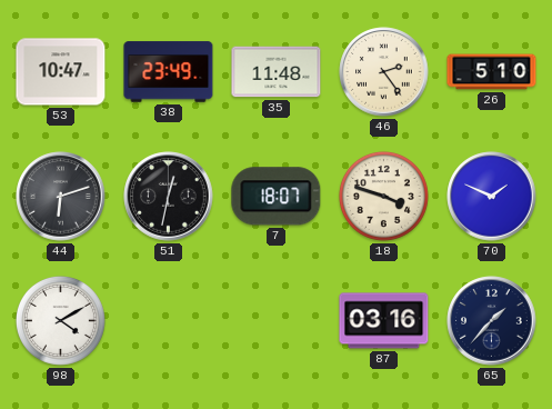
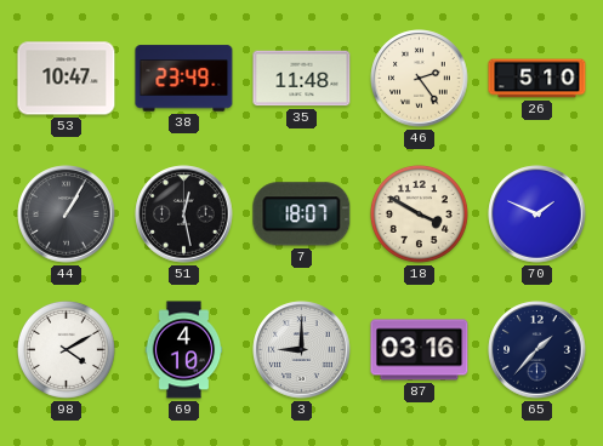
44: 6:12 -> 1:05
51: 12:32 -> 12:28
18: 3:48 -> 3:50
69: none -> 4:10
3: none -> 9:00
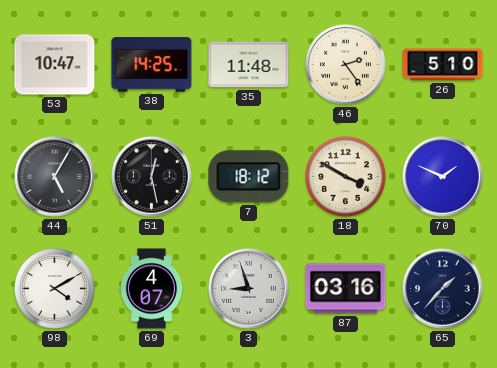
38: 23:49 -> 14:25
44: 1:05 -> 5:05
7: 18:07 -> 18:12
69: 4:10 -> 4:07
3: 9:00 -> 8:57
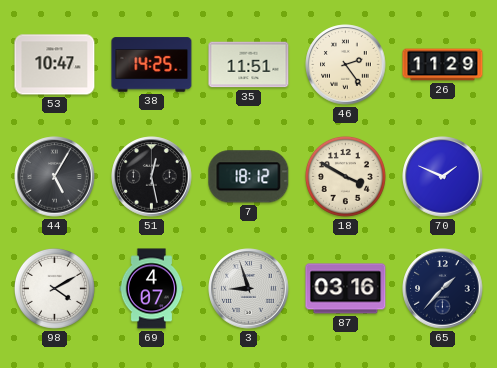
35: 11:48 -> 11:51
26: 5:10 -> 11:29
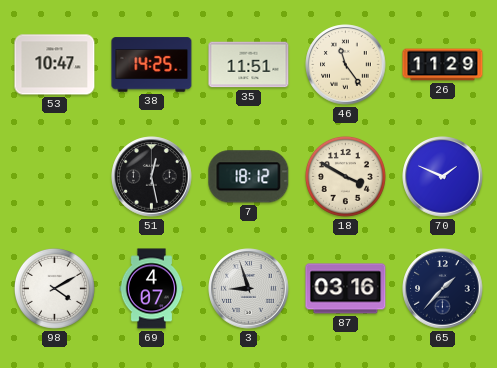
46: 2:24 -> 11:24
44: 5:05 -> none
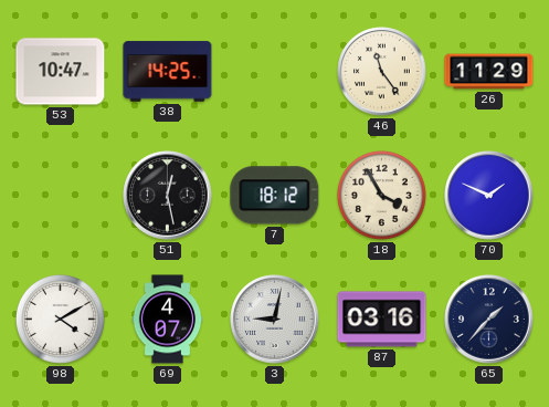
35: 11:51 -> none
18: 3:50 -> 3:55
3: 8:57 -> 9:02
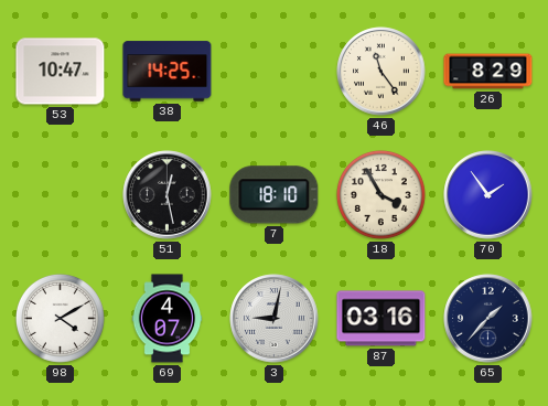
26: 11:29 -> 8:29
7: 18:12 -> 18:10
70: 1:49 -> 1:54
